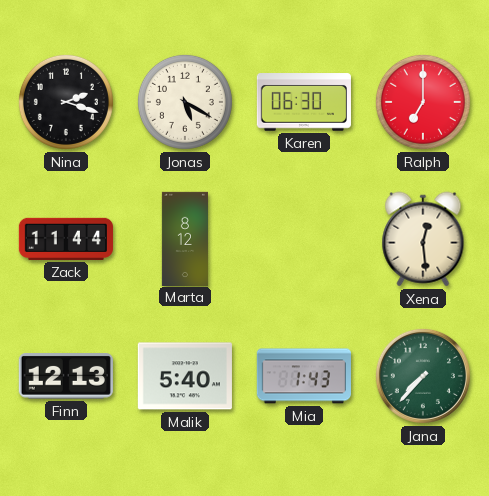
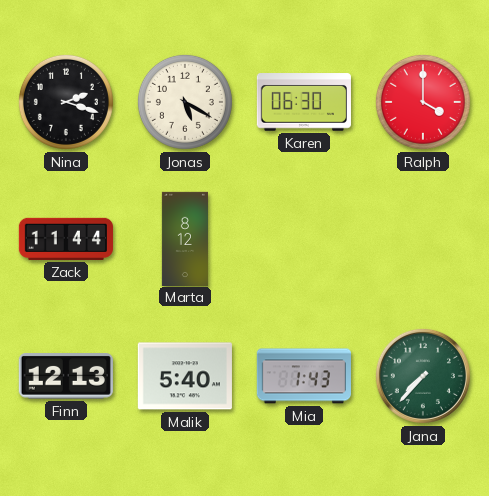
Ralph: 7:00 -> 4:00
Xena: 12:29 -> none
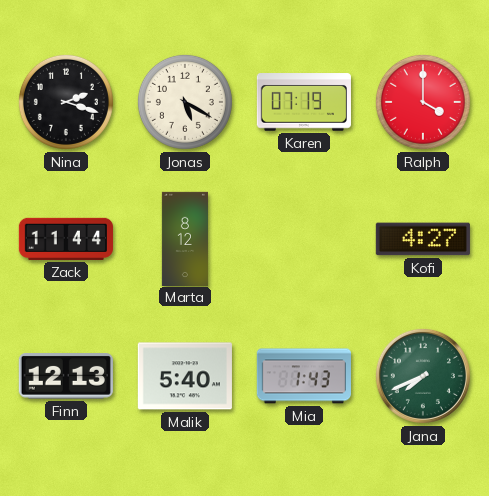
Karen: 06:30 -> 07:19
Kofi: none -> 4:27
Jana: 7:37 -> 7:41
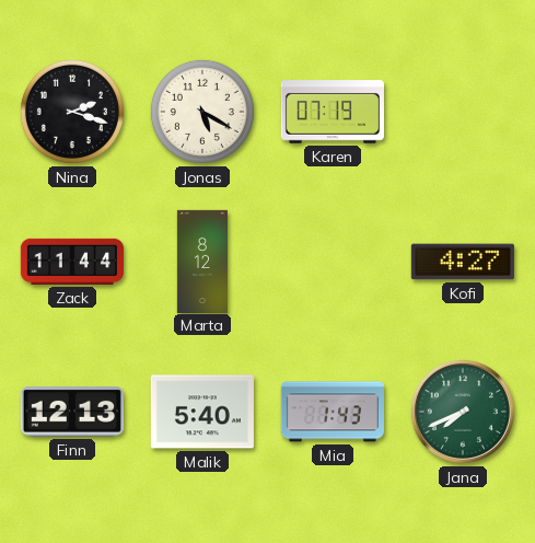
Ralph: 4:00 -> none
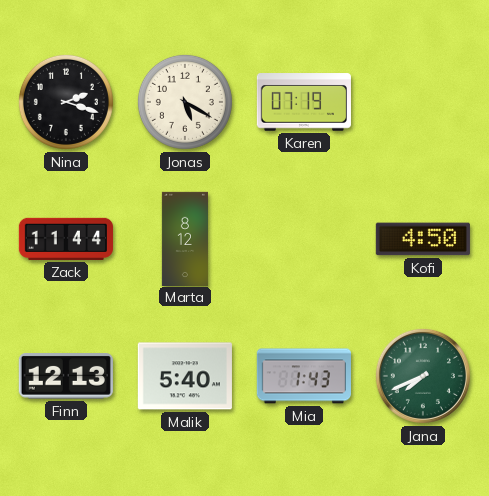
Kofi: 4:27 -> 4:50
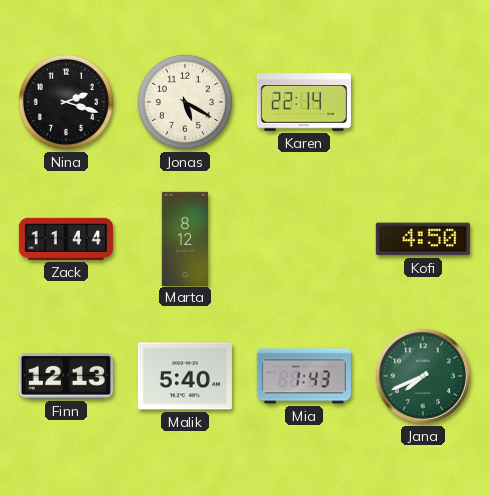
Karen: 07:19 -> 22:14
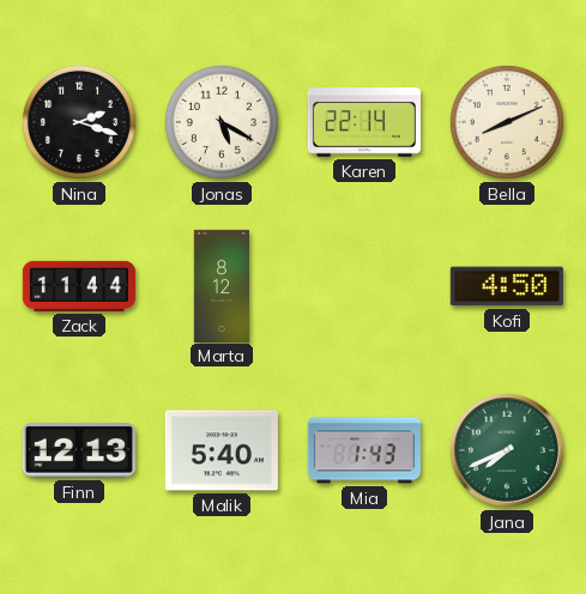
Bella: none -> 8:11
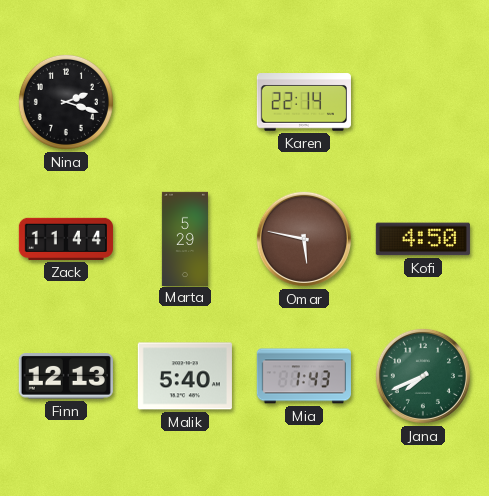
Jonas: 5:20 -> none
Bella: 8:11 -> none
Marta: 8:12 -> 5:29
Omar: none -> 5:47
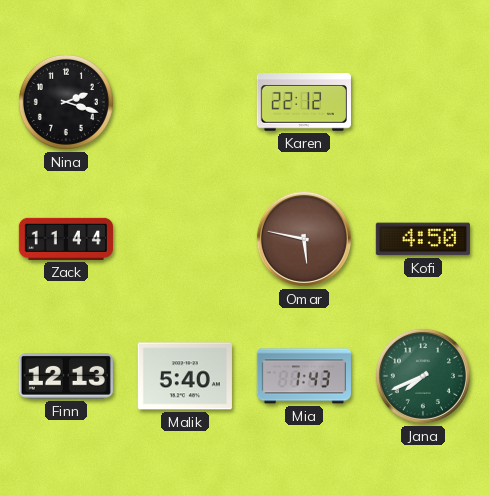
Karen: 22:14 -> 22:12
Marta: 5:29 -> none
